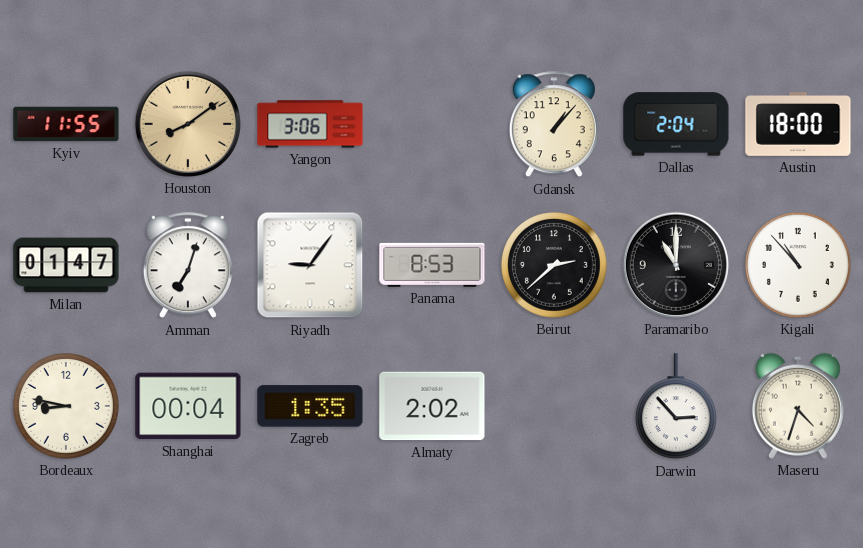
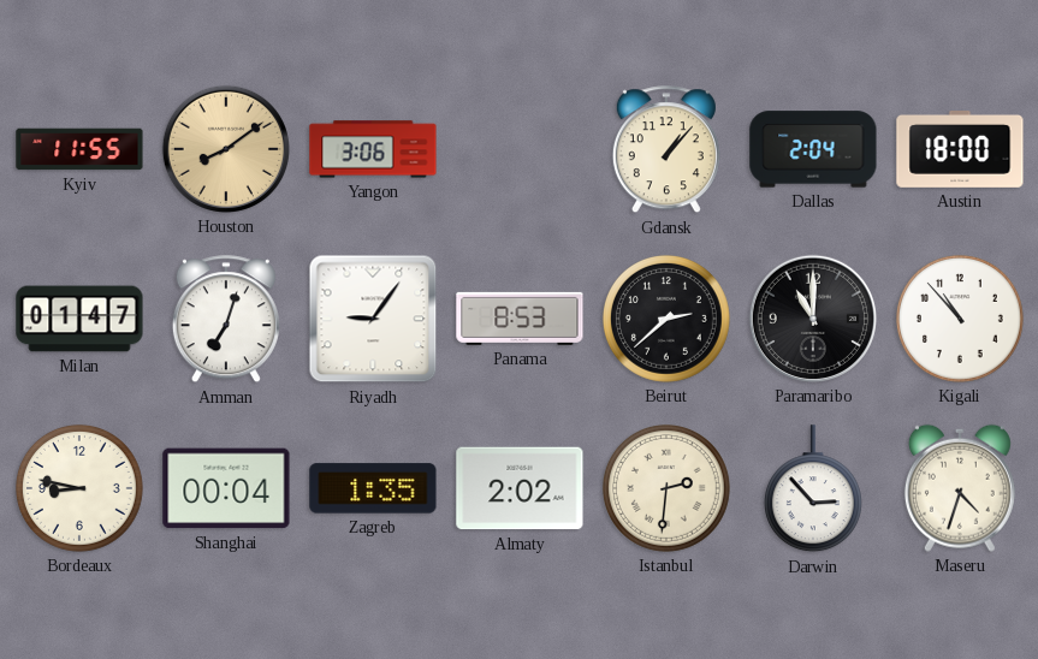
Istanbul: none -> 2:31
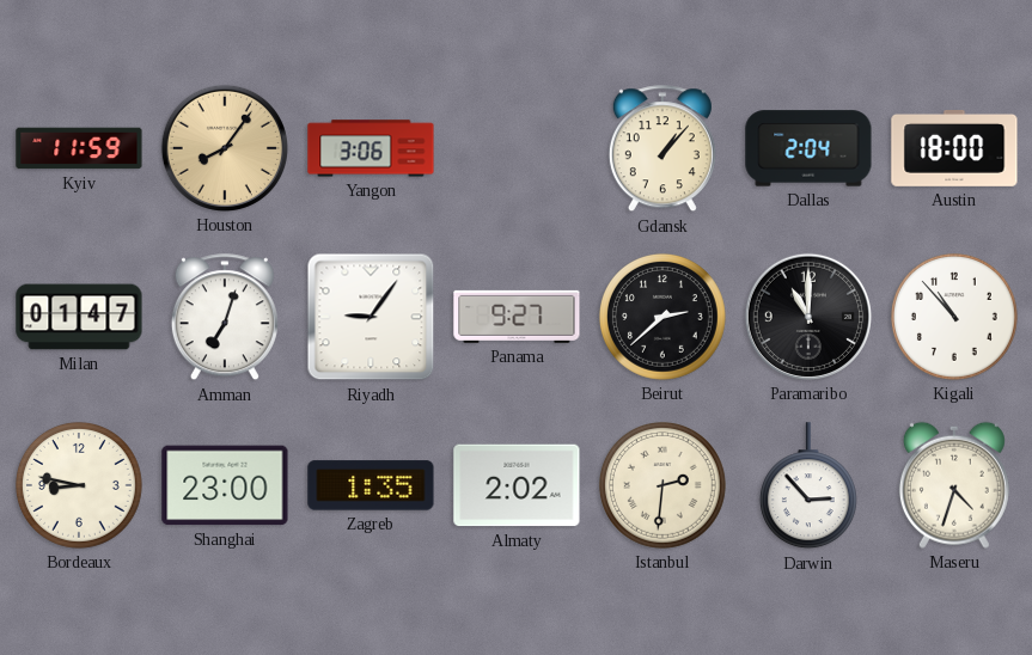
Kyiv: 11:55 -> 11:59
Houston: 8:09 -> 8:06
Panama: 8:53 -> 9:27
Shanghai: 00:04 -> 23:00
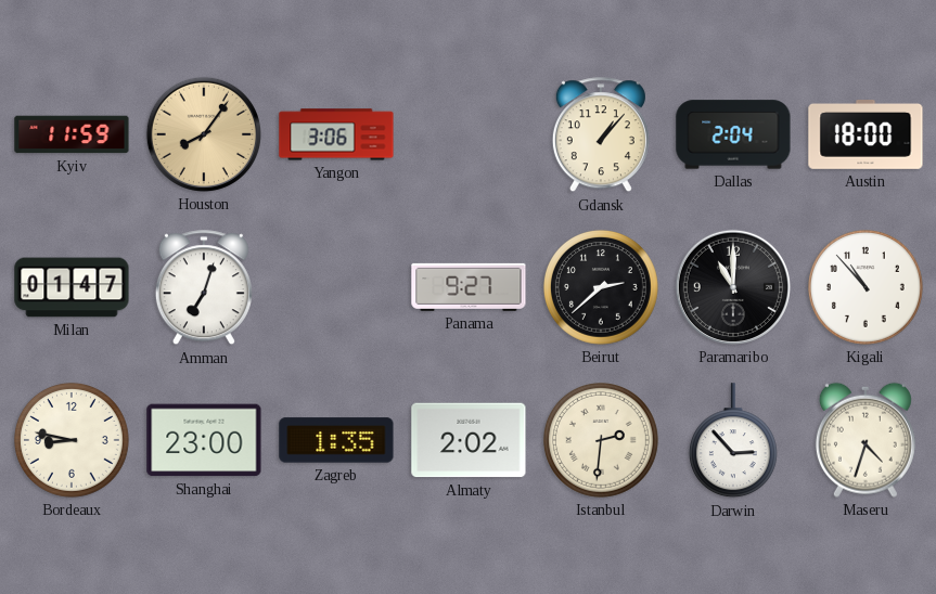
Riyadh: 9:06 -> none
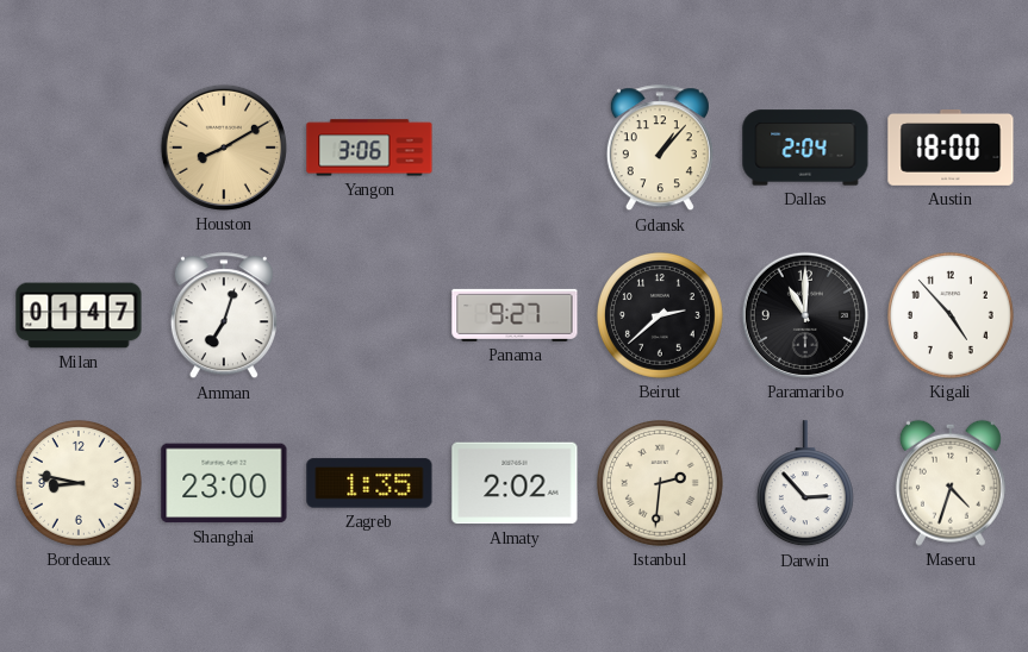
Kyiv: 11:59 -> none
Houston: 8:06 -> 8:10
Kigali: 10:53 -> 4:53
